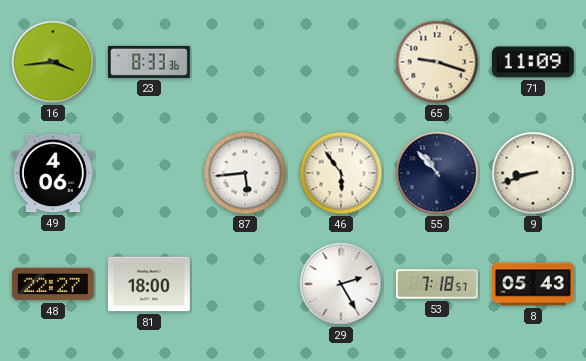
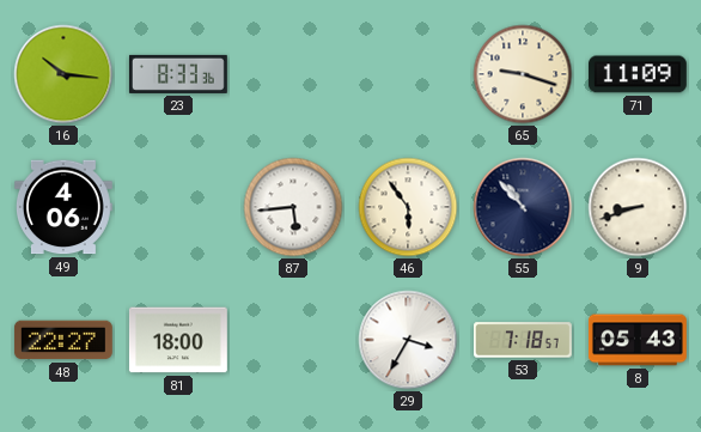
16: 3:44 -> 10:16
29: 2:25 -> 3:35
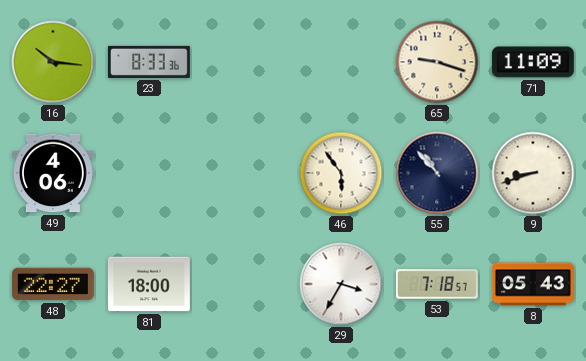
87: 5:44 -> none
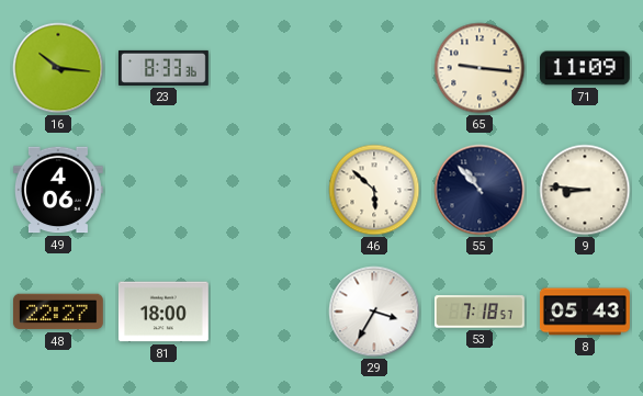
65: 9:18 -> 9:16
46: 5:54 -> 5:52
9: 8:42 -> 8:46
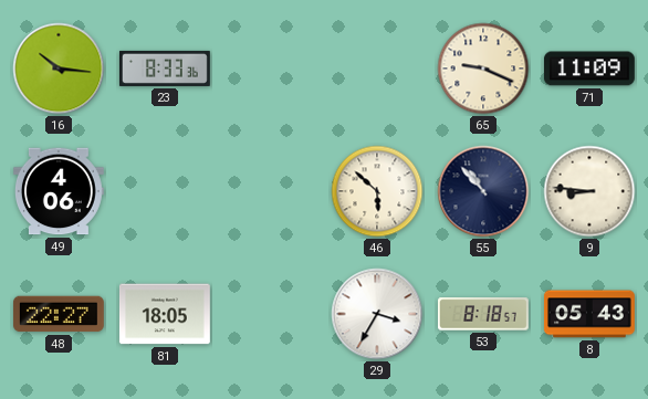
65: 9:16 -> 9:19
81: 18:00 -> 18:05
53: 7:18 -> 8:18
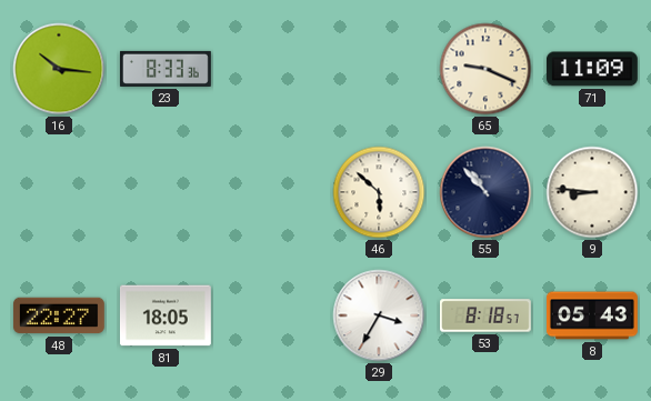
49: 4:06 -> none
